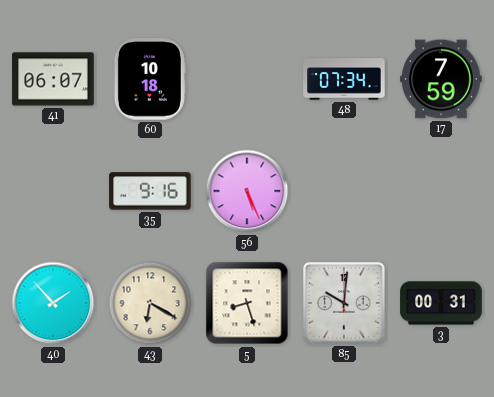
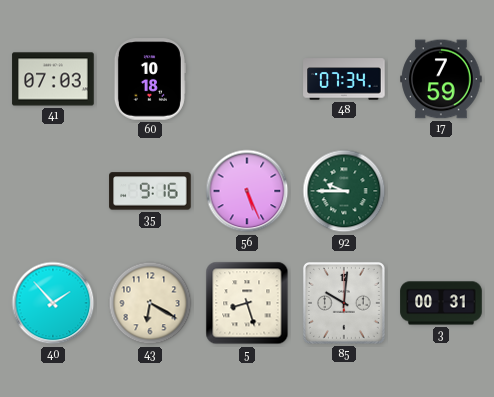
41: 06:07 -> 07:03
92: none -> 9:45
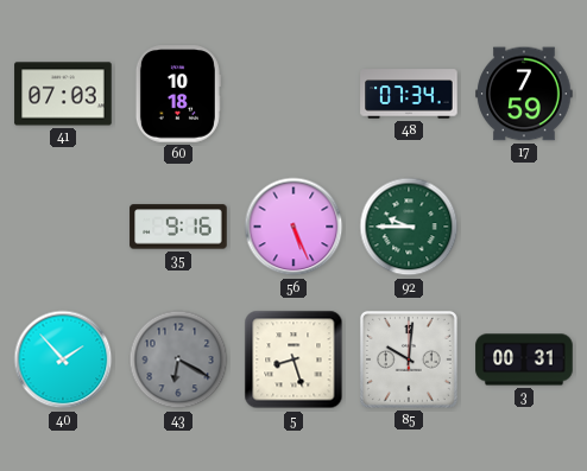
43 dial: cream -> grey
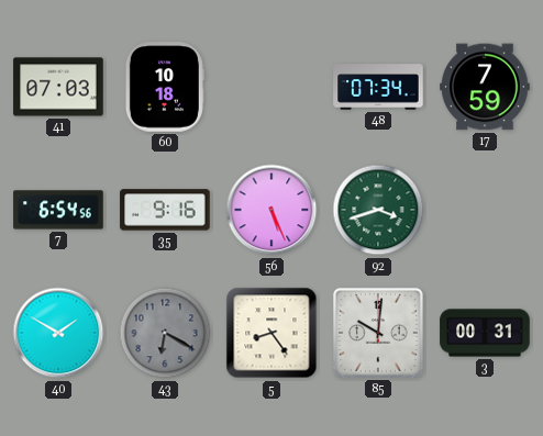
7: none -> 6:54
92: 9:45 -> 3:42
40: 1:53 -> 1:50
5: 8:27 -> 8:24
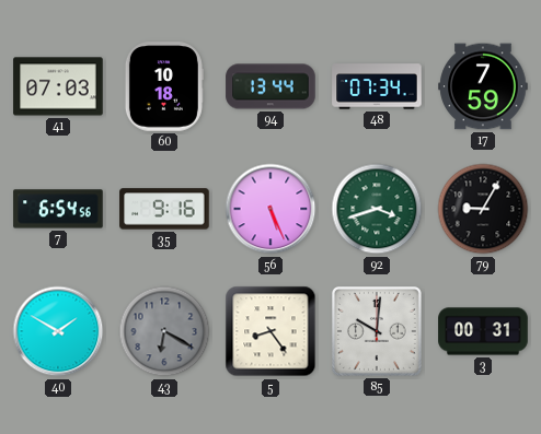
94: none -> 13:44
79: none -> 9:05
